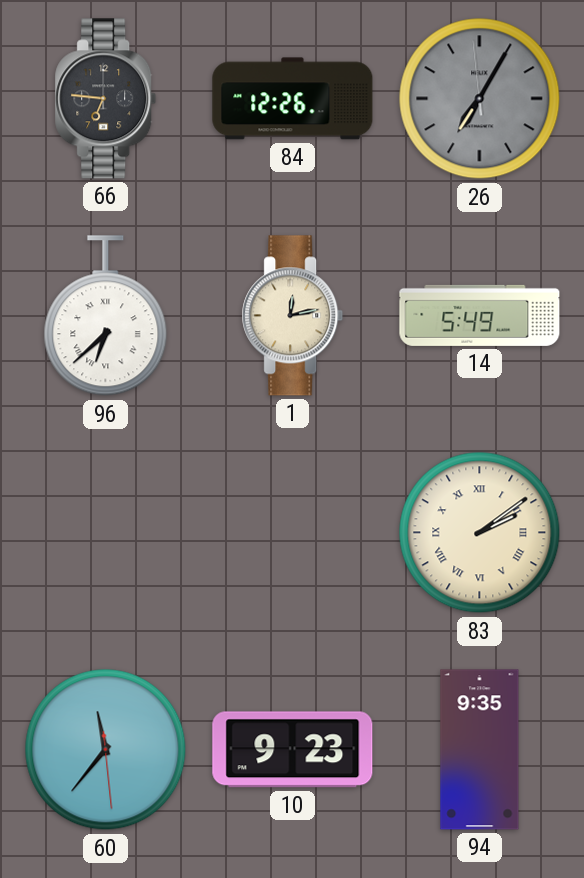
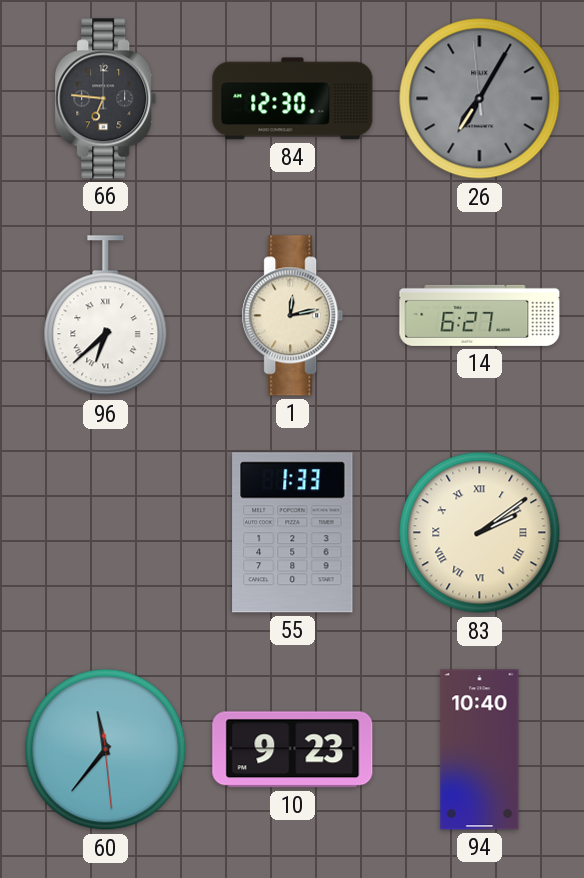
84: 12:26 -> 12:30
14: 5:49 -> 6:27
55: none -> 1:33
94: 9:35 -> 10:40
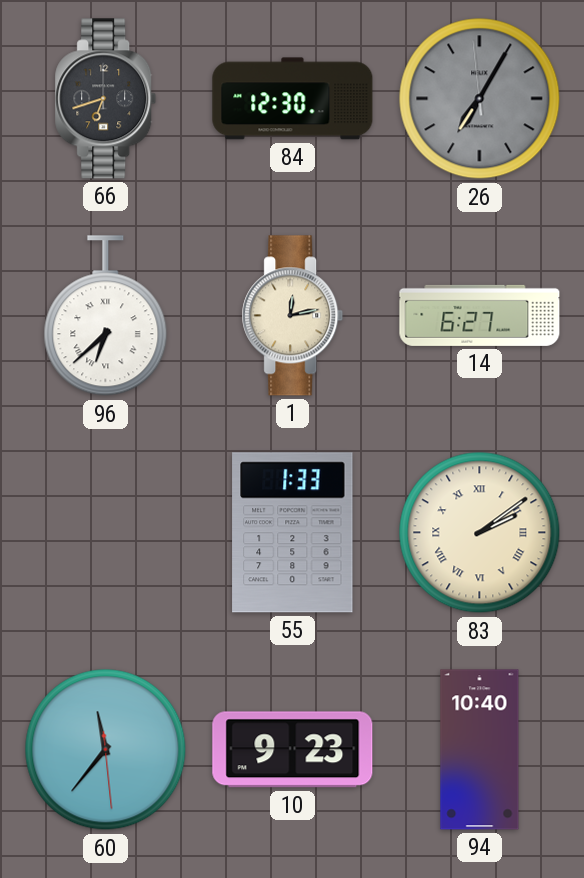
66: 6:46 -> 6:42
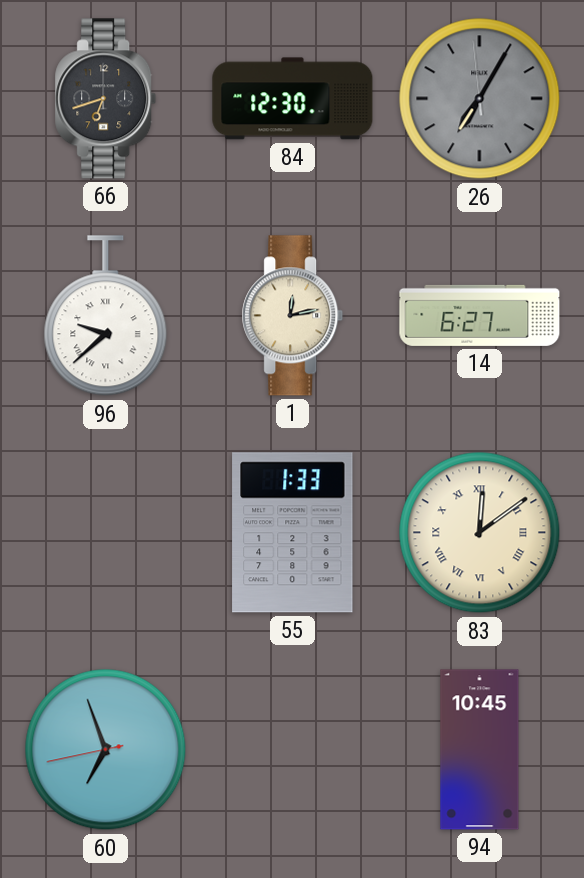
96: 6:38 -> 9:38
83: 2:09 -> 12:09
60: 11:36 -> 6:56
10: 9:23 -> none
94: 10:40 -> 10:45
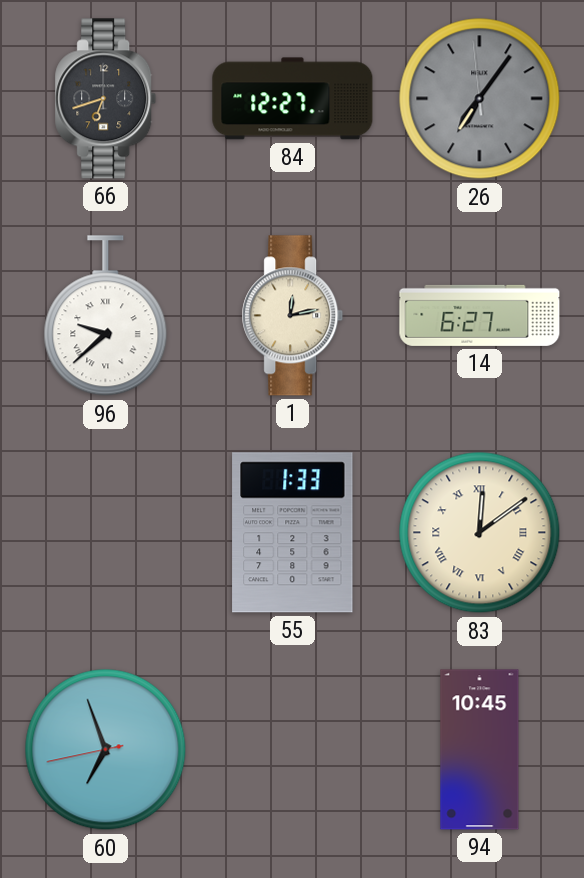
84: 12:30 -> 12:27
26: 7:04 -> 7:05
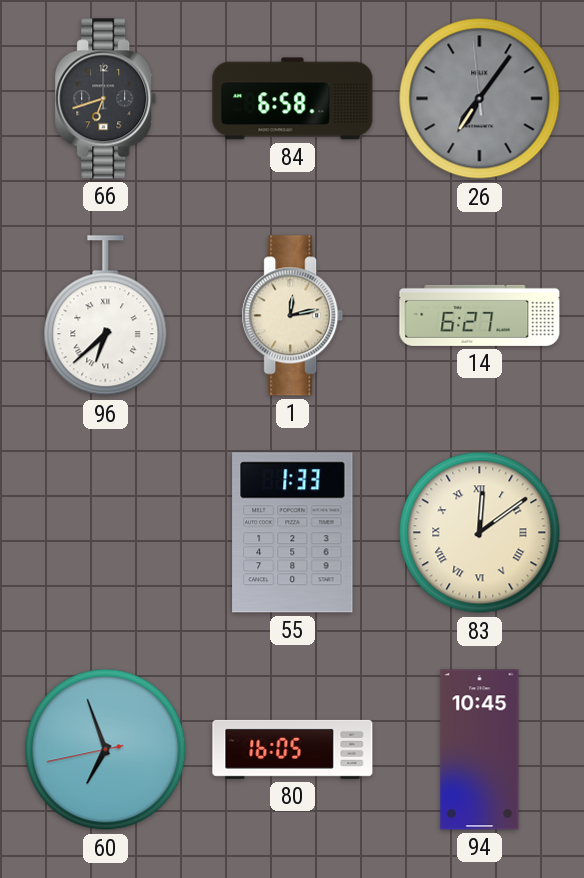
84: 12:27 -> 6:58
96: 9:38 -> 6:38
80: none -> 16:05
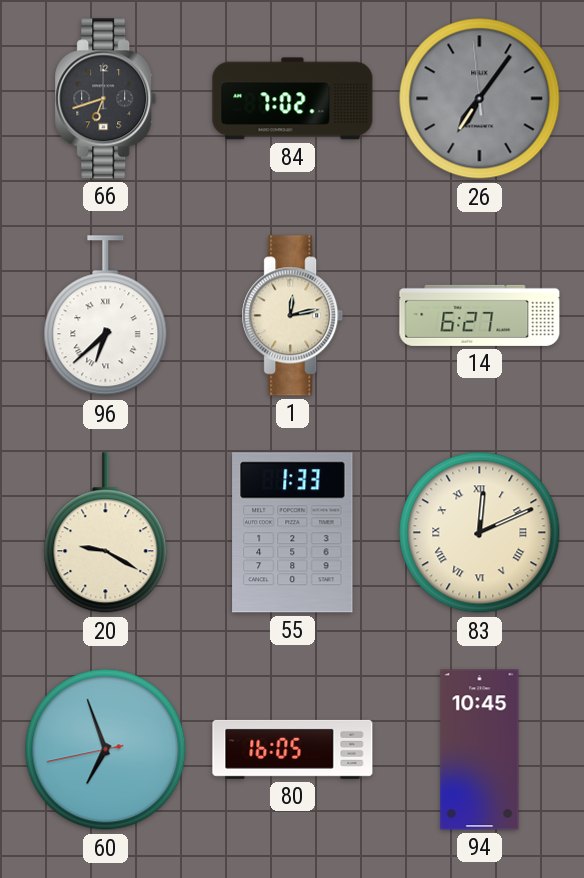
84: 6:58 -> 7:02
20: none -> 9:20
83: 12:09 -> 12:11
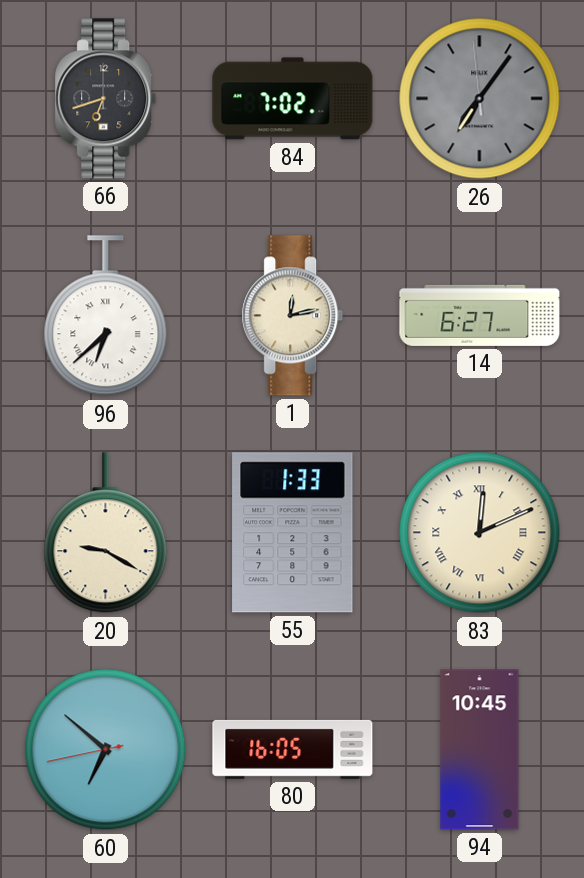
60: 6:56 -> 6:51
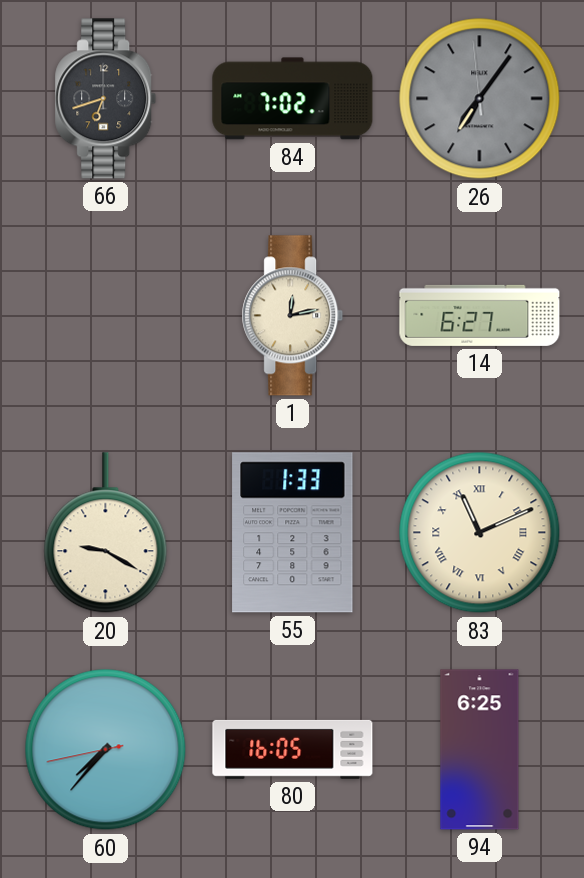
96: 6:38 -> none
83: 12:11 -> 11:11
60: 6:51 -> 7:36
94: 10:45 -> 6:25
